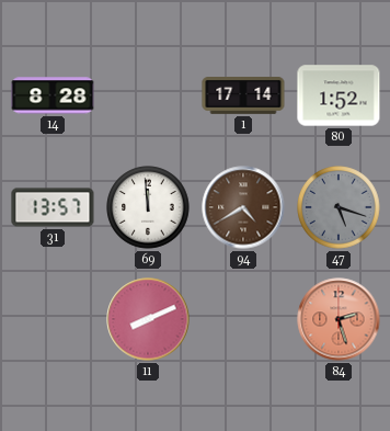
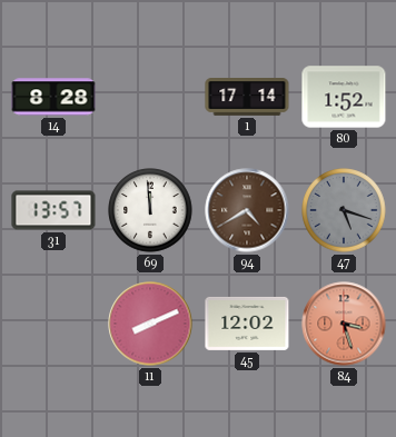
45: none -> 12:02
84: 2:27 -> 3:27
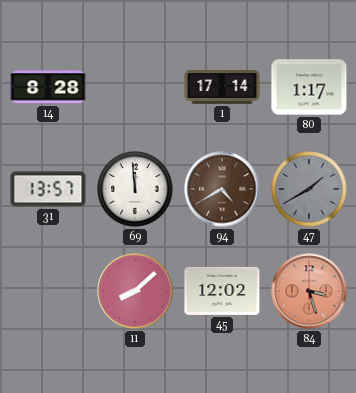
80: 1:52 -> 1:17
47: 5:18 -> 1:40
11: 8:11 -> 8:08
